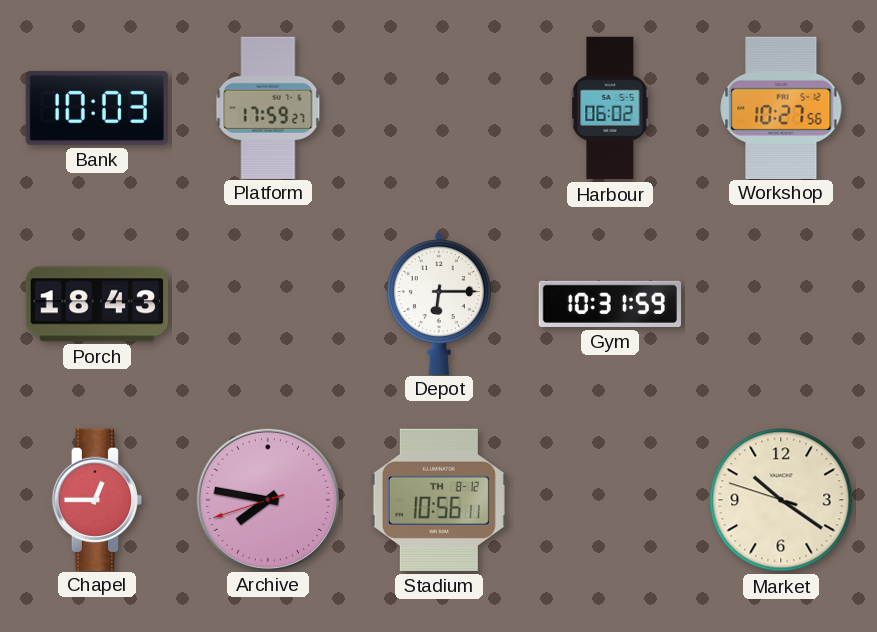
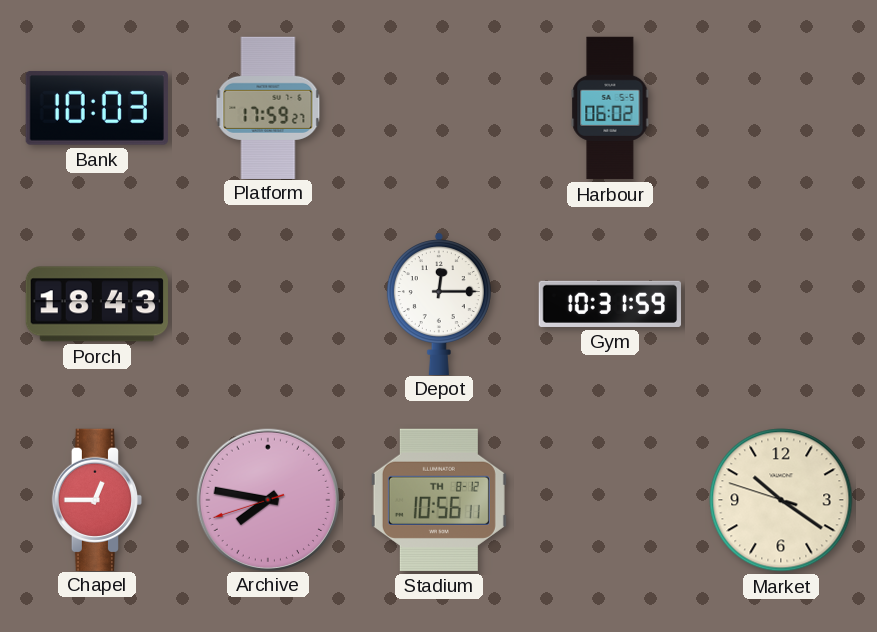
Workshop: 10:27 -> none
Depot: 6:15 -> 12:15
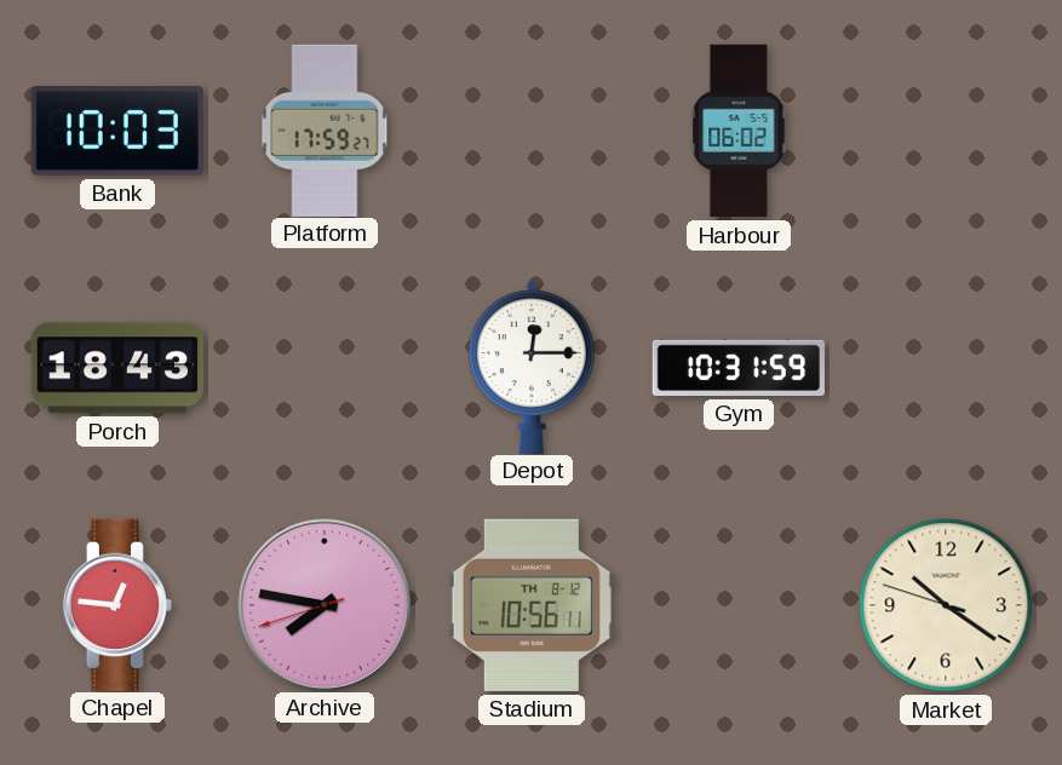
Chapel: 12:45 -> 12:46
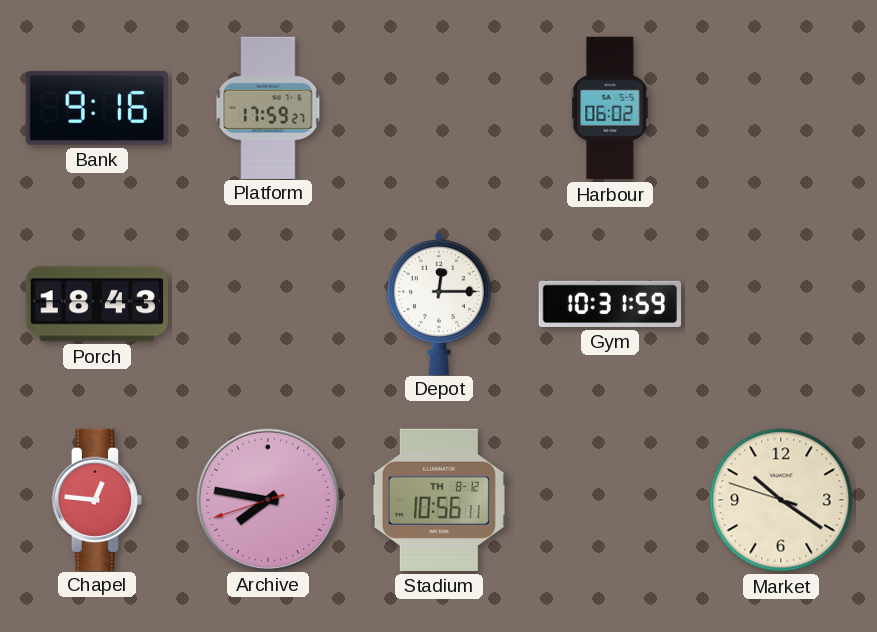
Bank: 10:03 -> 9:16
